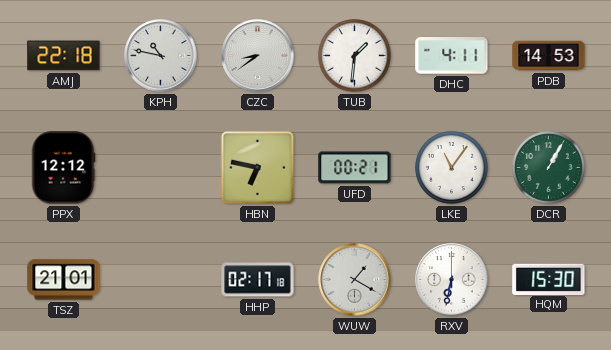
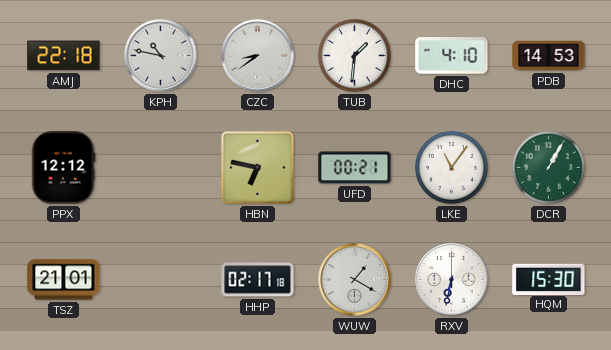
DHC: 4:11 -> 4:10
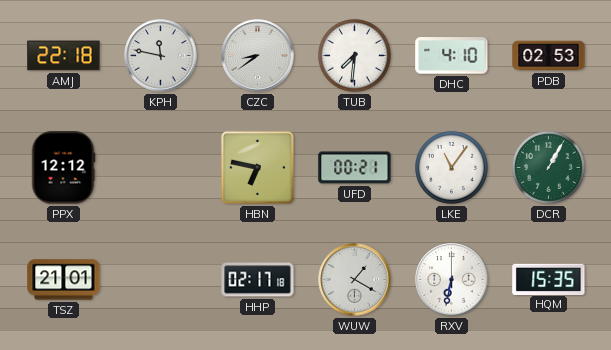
KPH: 10:47 -> 11:47
TUB: 1:31 -> 7:31
PDB: 14:53 -> 02:53
HQM: 15:30 -> 15:35
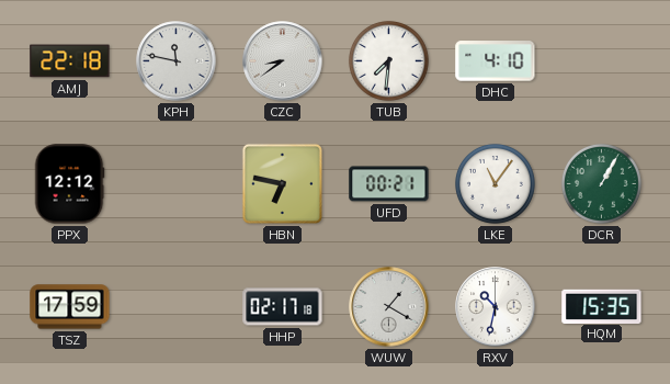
PDB: 02:53 -> none
TSZ: 21:01 -> 17:59
RXV: 6:32 -> 10:32
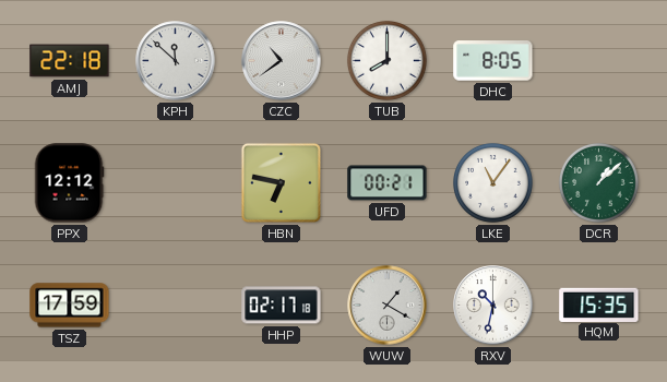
KPH: 11:47 -> 11:52
CZC: 8:39 -> 10:39
TUB: 7:31 -> 8:00
DHC: 4:10 -> 8:05
DCR: 1:05 -> 1:08
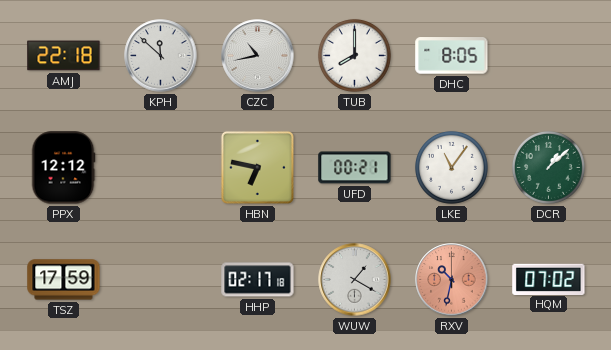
CZC: 10:39 -> 10:43
RXV dial: white -> salmon
HQM: 15:35 -> 07:02
